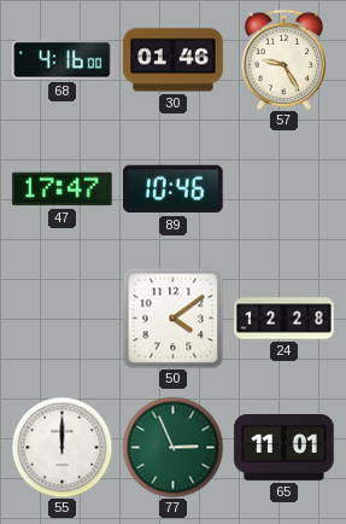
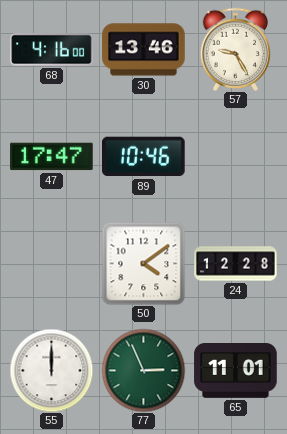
30: 01:46 -> 13:46
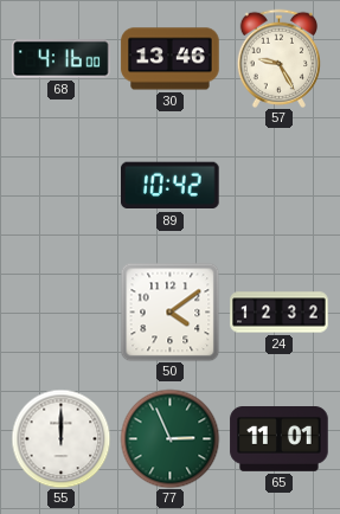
47: 17:47 -> none
89: 10:46 -> 10:42
24: 12:28 -> 12:32
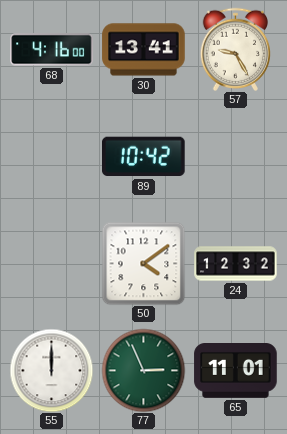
30: 13:46 -> 13:41
